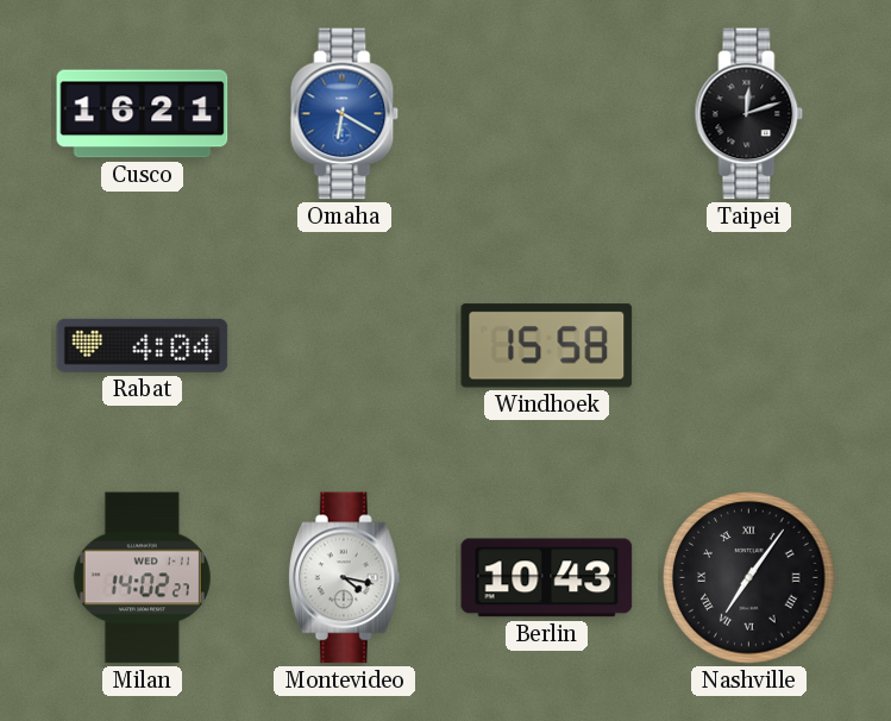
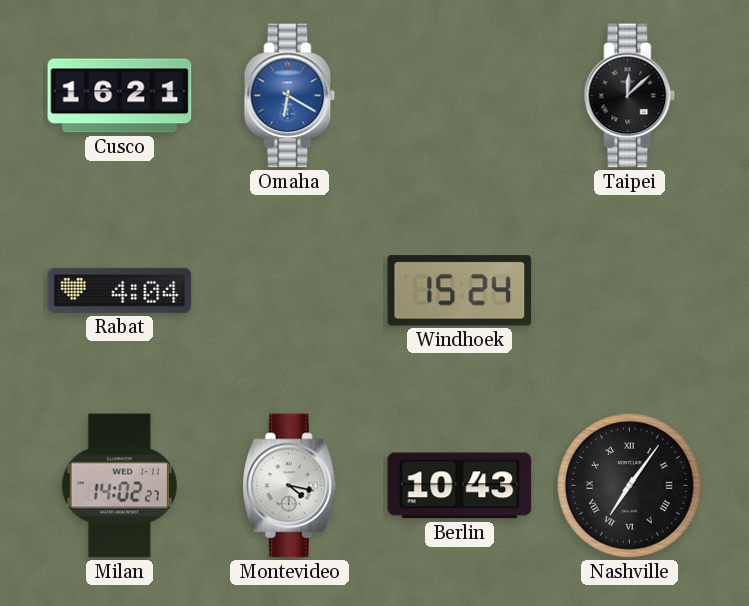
Taipei: 12:12 -> 12:08
Windhoek: 15:58 -> 15:24
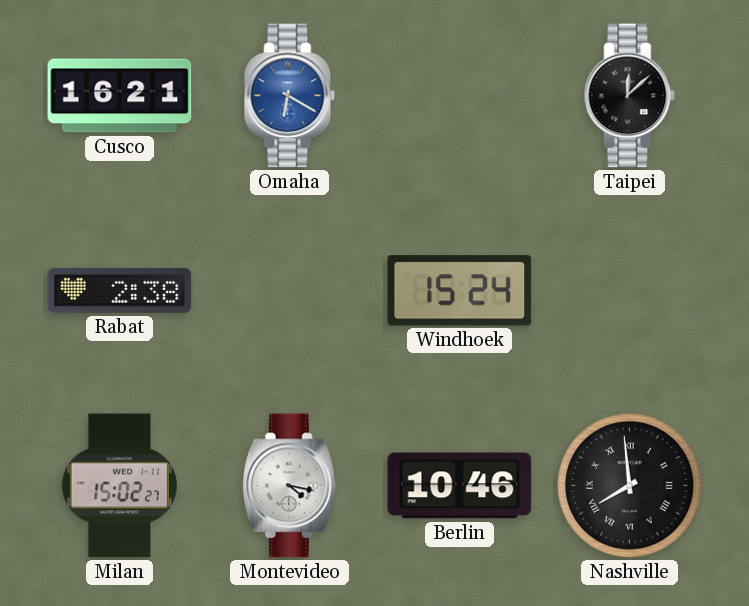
Rabat: 4:04 -> 2:38
Milan: 14:02 -> 15:02
Berlin: 10:43 -> 10:46
Nashville: 7:06 -> 7:59
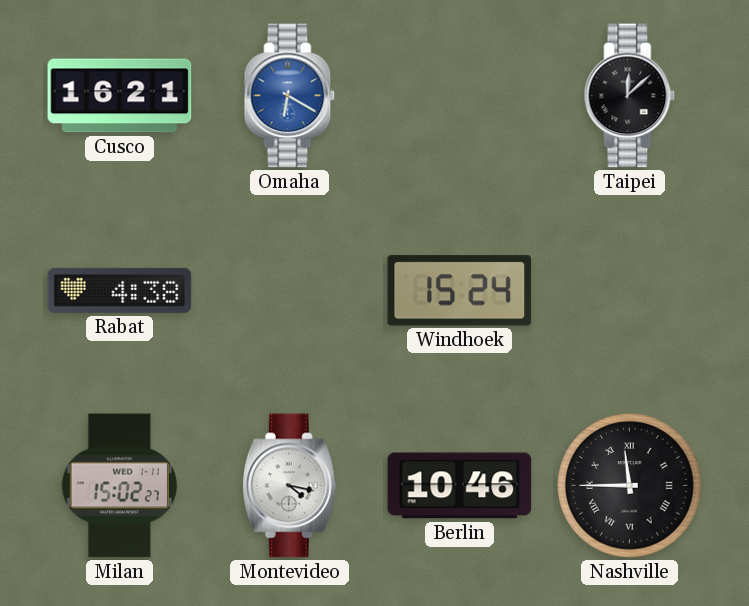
Rabat: 2:38 -> 4:38
Nashville: 7:59 -> 11:45
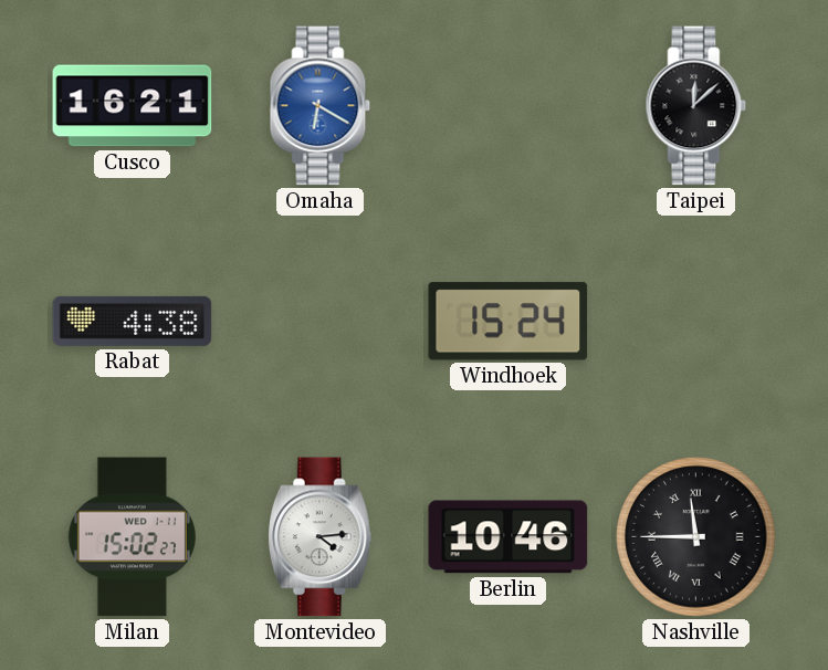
Montevideo: 4:17 -> 4:14
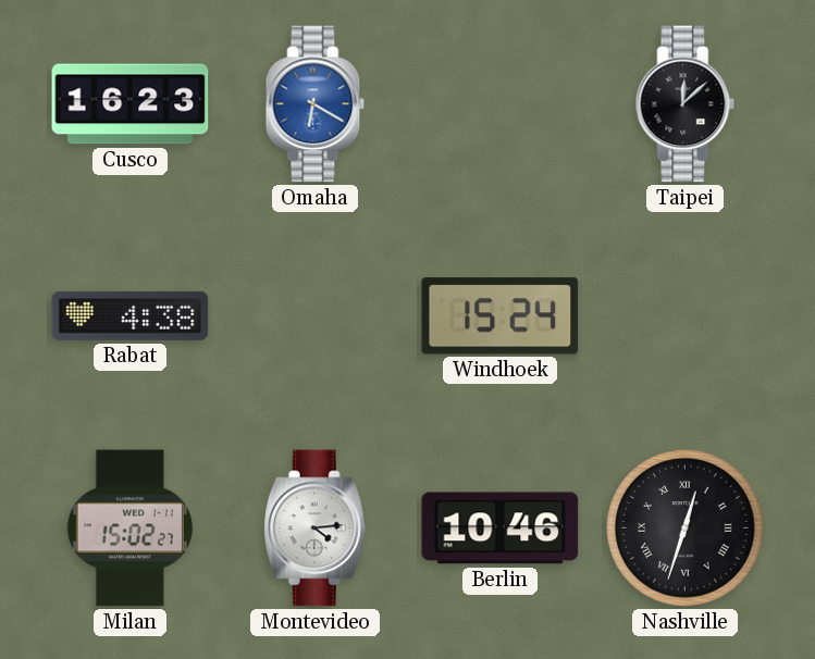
Cusco: 16:21 -> 16:23
Nashville: 11:45 -> 12:33
